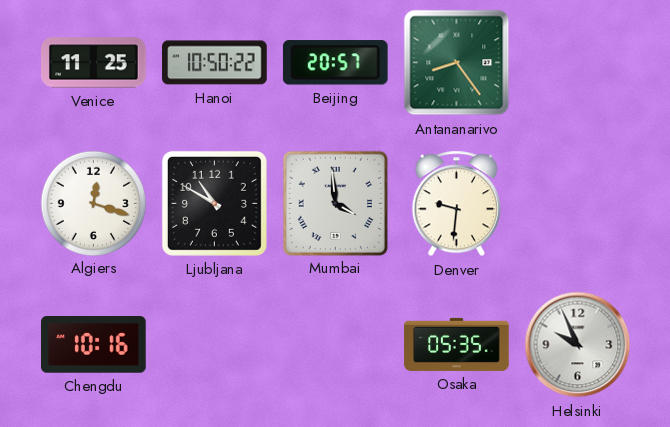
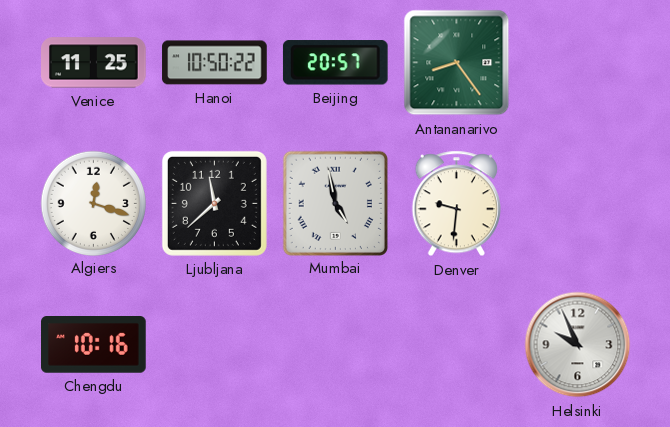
Ljubljana: 10:50 -> 11:38
Mumbai: 3:59 -> 4:58
Osaka: 05:35 -> none
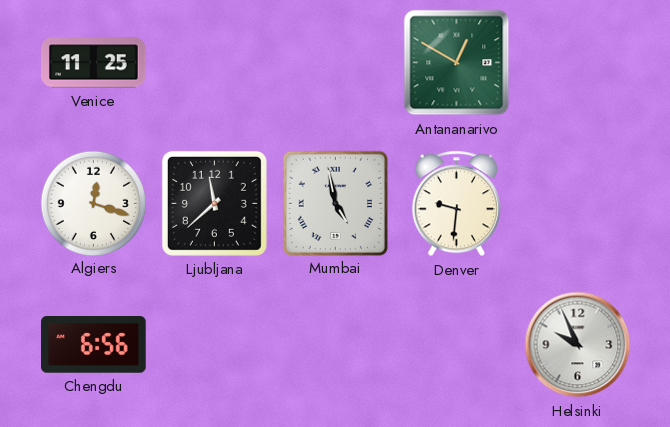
Hanoi: 10:50 -> none
Beijing: 20:57 -> none
Antananarivo: 8:24 -> 12:50
Chengdu: 10:16 -> 6:56
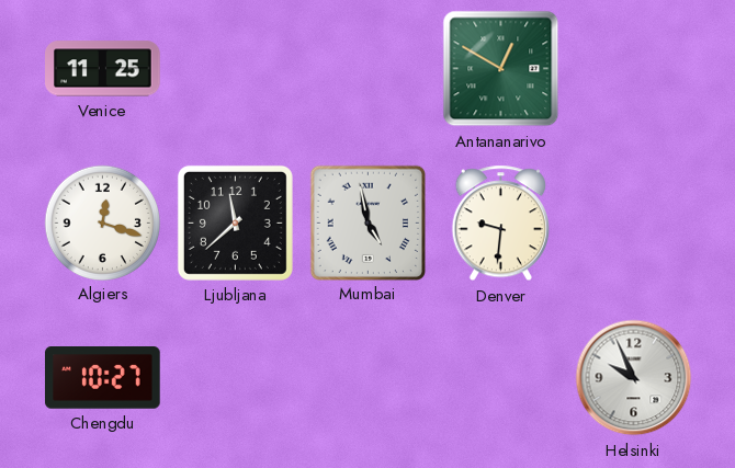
Chengdu: 6:56 -> 10:27
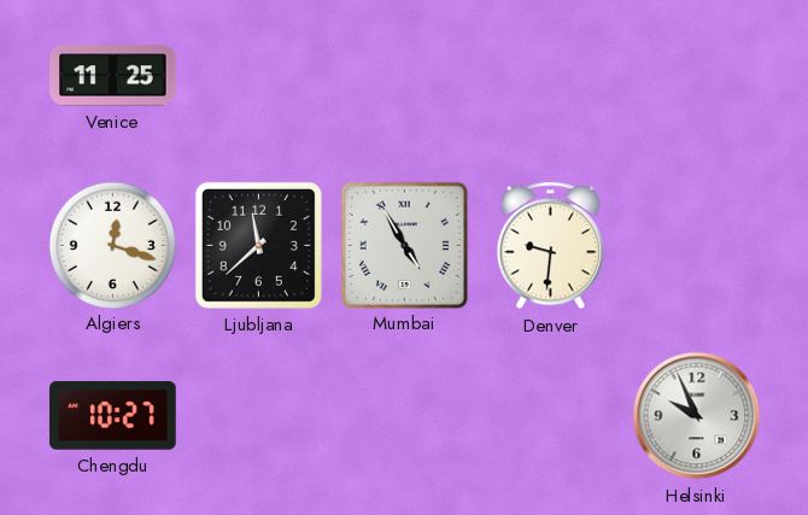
Antananarivo: 12:50 -> none
Mumbai: 4:58 -> 4:55
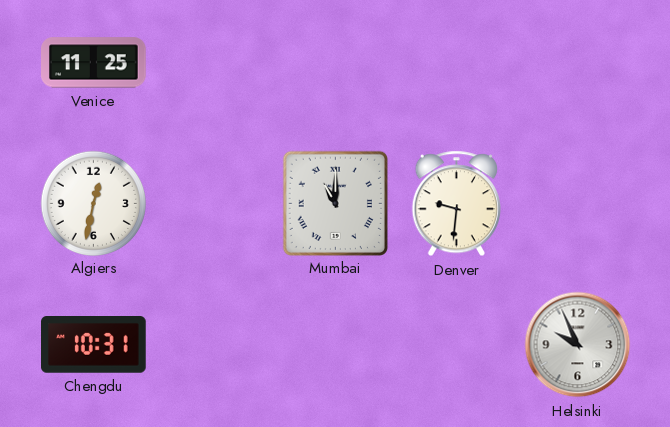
Algiers: 12:18 -> 12:32
Ljubljana: 11:38 -> none
Mumbai: 4:55 -> 11:00
Chengdu: 10:27 -> 10:31
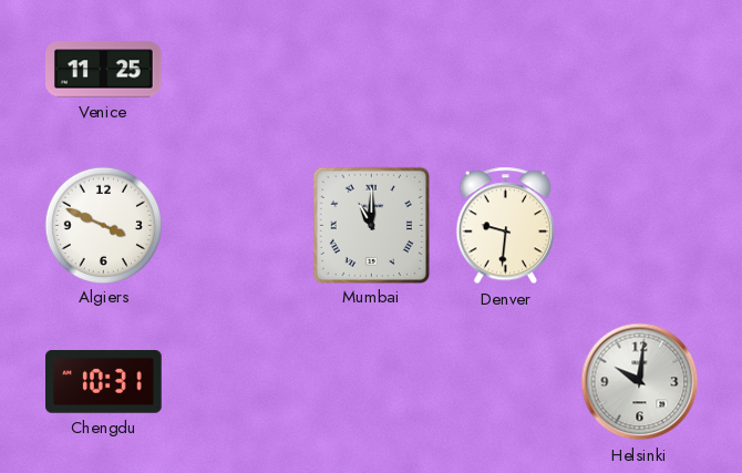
Algiers: 12:32 -> 3:49
Helsinki: 9:56 -> 10:01
